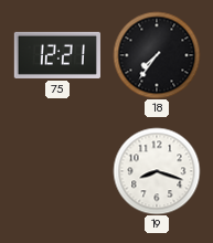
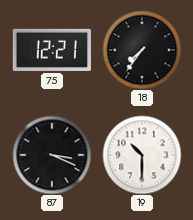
87: none -> 3:19
19: 8:18 -> 10:30
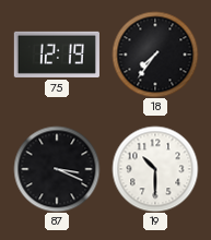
75: 12:21 -> 12:19
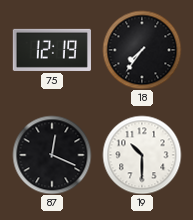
87: 3:19 -> 12:19
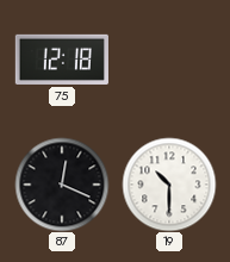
75: 12:19 -> 12:18
18: 7:36 -> none
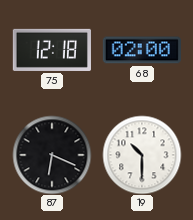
68: none -> 02:00
87: 12:19 -> 6:19
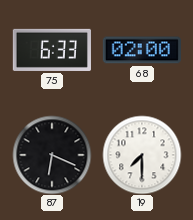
75: 12:18 -> 6:33
19: 10:30 -> 7:30
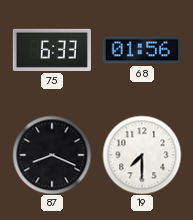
68: 02:00 -> 01:56
87: 6:19 -> 8:19
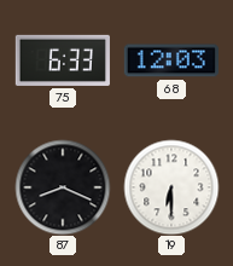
68: 01:56 -> 12:03
19: 7:30 -> 6:30
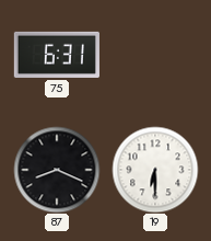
75: 6:33 -> 6:31
68: 12:03 -> none
